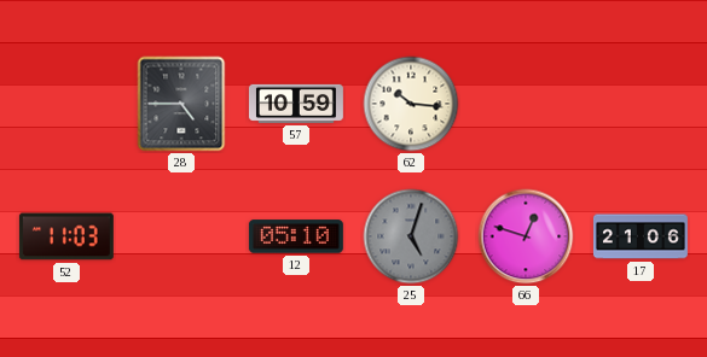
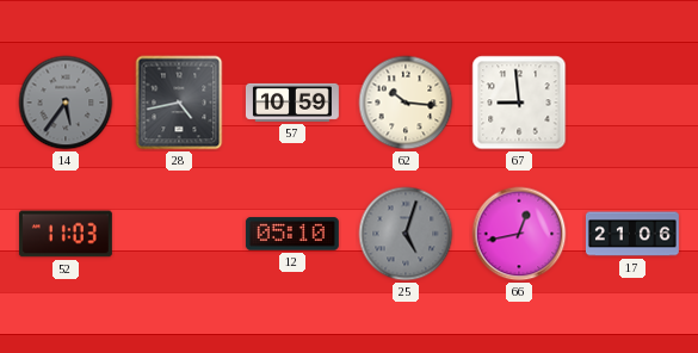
14: none -> 5:36
28: 4:45 -> 4:43
67: none -> 8:59
66: 12:48 -> 12:43
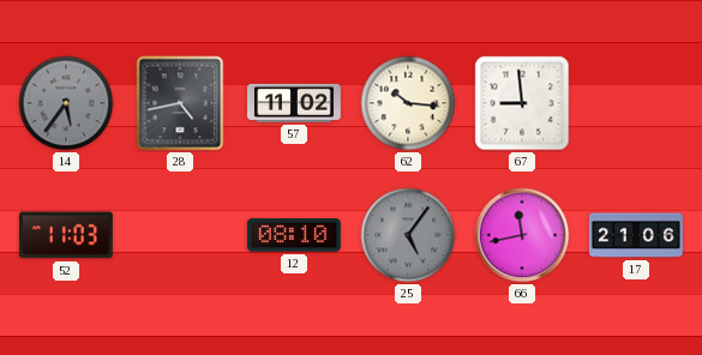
57: 10:59 -> 11:02
12: 05:10 -> 08:10
25: 5:03 -> 5:06
66: 12:43 -> 11:43
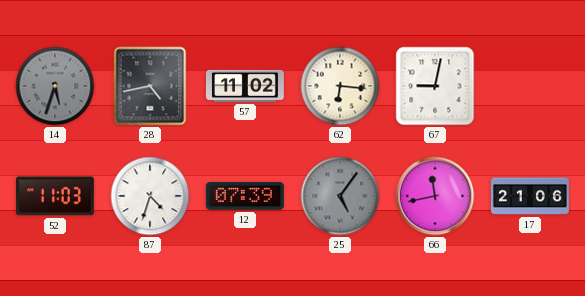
14: 5:36 -> 5:33
62: 10:16 -> 6:16
67: 8:59 -> 9:02
87: none -> 4:33
12: 08:10 -> 07:39
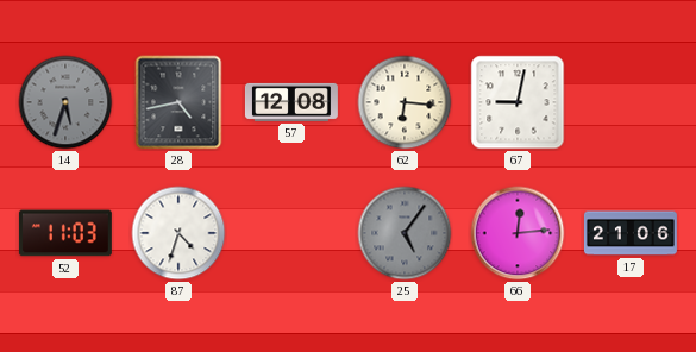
57: 11:02 -> 12:08
12: 07:39 -> none
66: 11:43 -> 12:14
